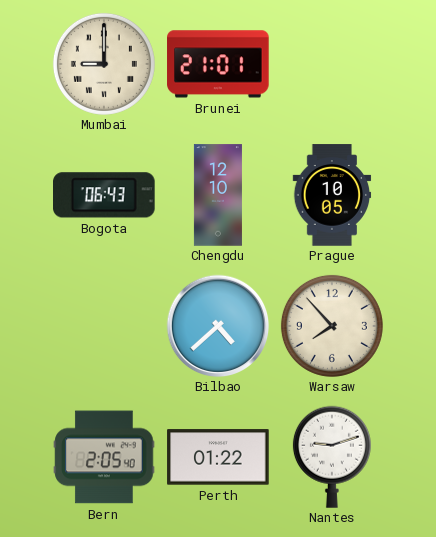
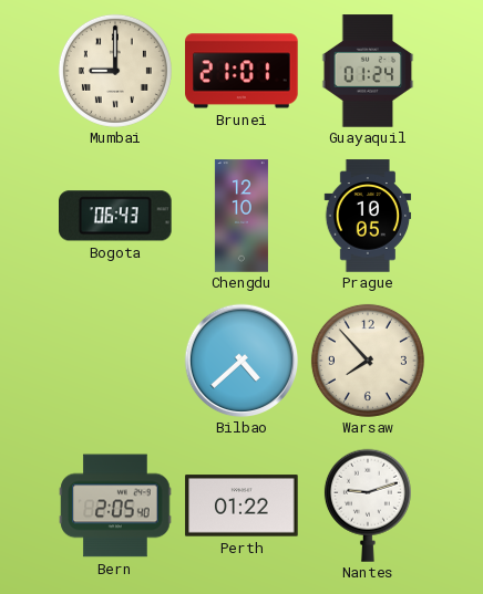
Guayaquil: none -> 01:24
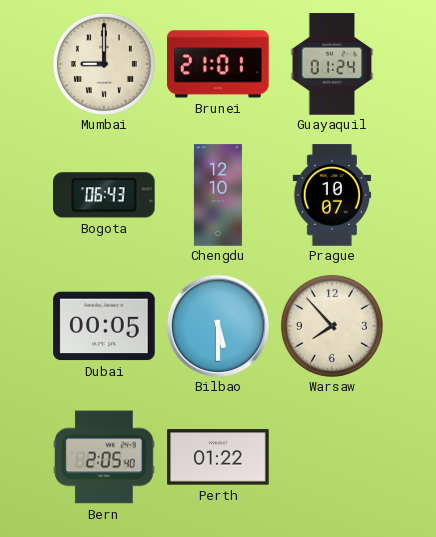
Prague: 10:05 -> 10:07
Dubai: none -> 00:05
Bilbao: 4:38 -> 5:30
Nantes: 9:12 -> none
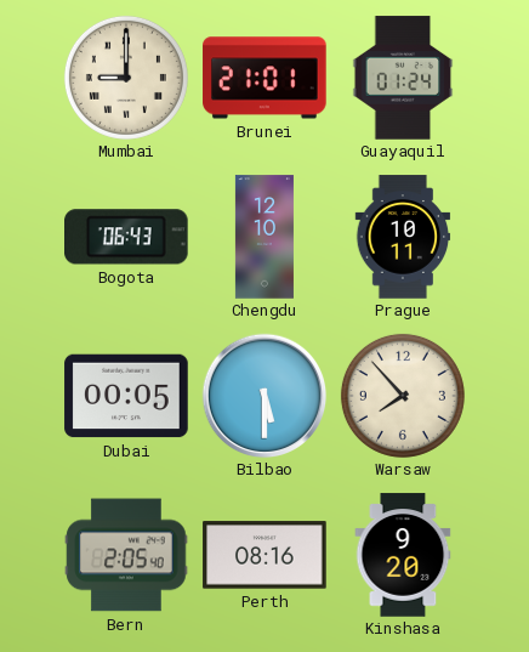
Prague: 10:07 -> 10:11
Perth: 01:22 -> 08:16
Kinshasa: none -> 9:20
